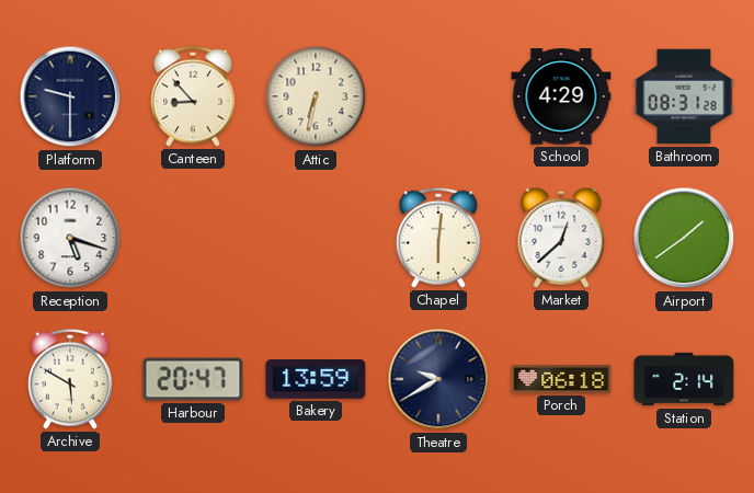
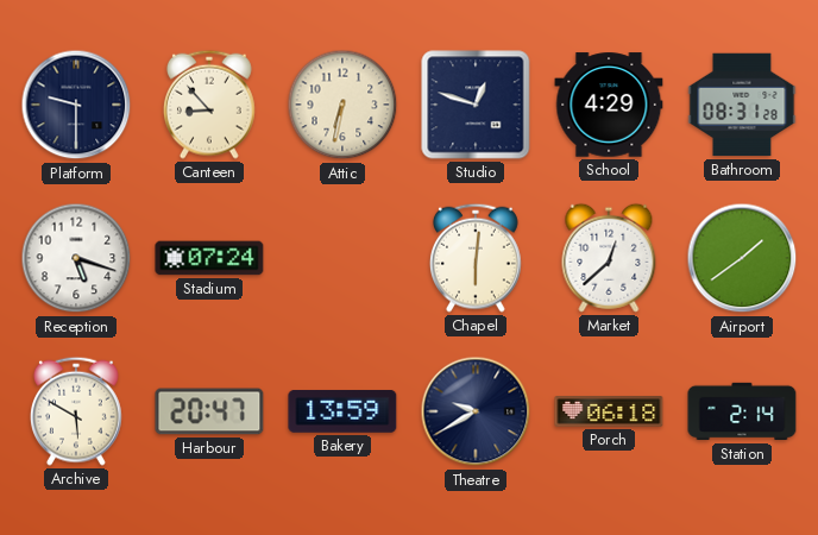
Studio: none -> 12:48
Stadium: none -> 07:24
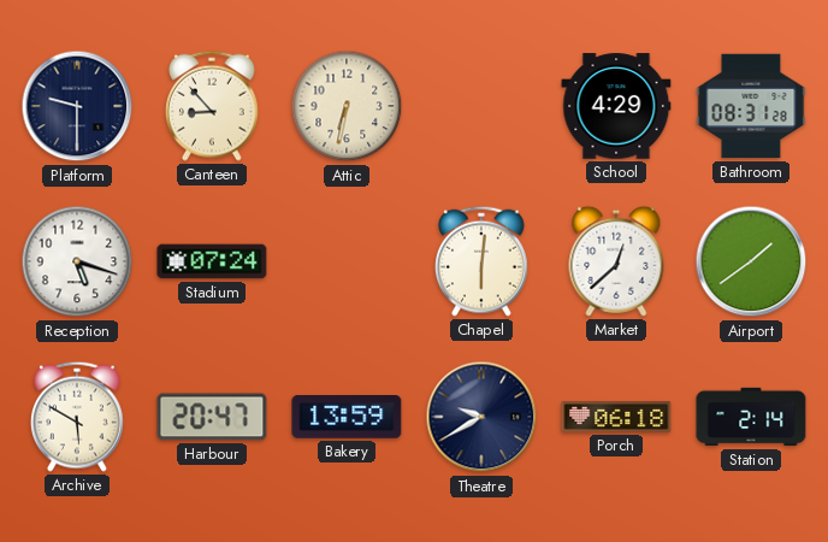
Studio: 12:48 -> none
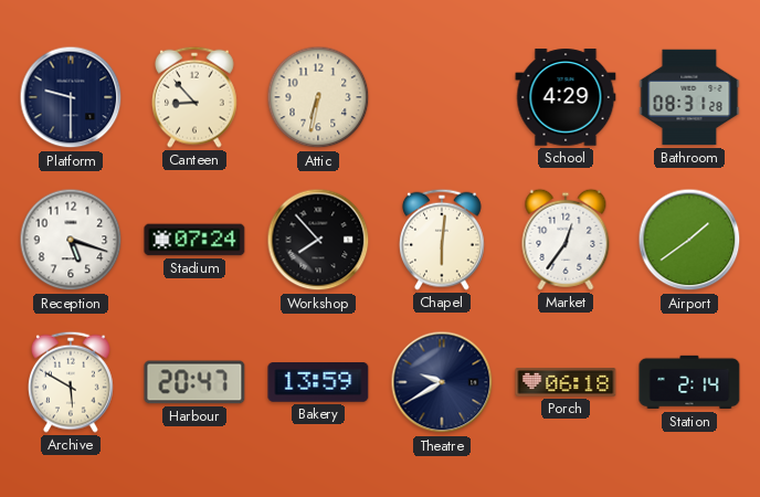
Workshop: none -> 7:53
Market: 12:38 -> 12:36
